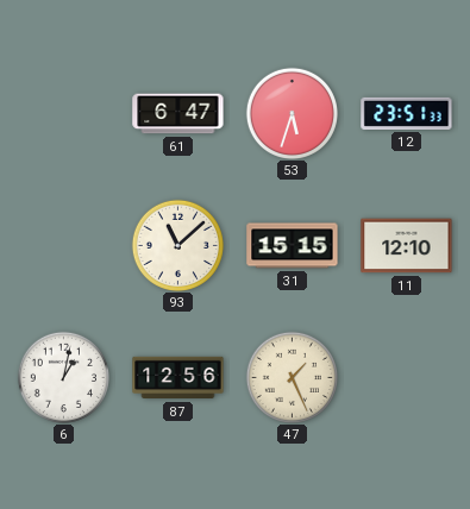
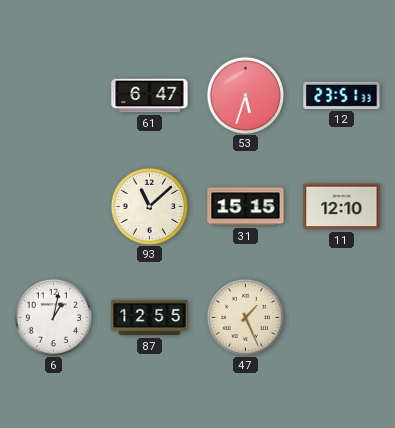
87: 12:56 -> 12:55
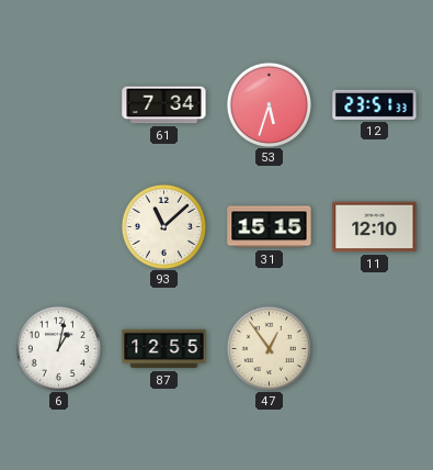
61: 6:47 -> 7:34
47: 1:26 -> 12:54
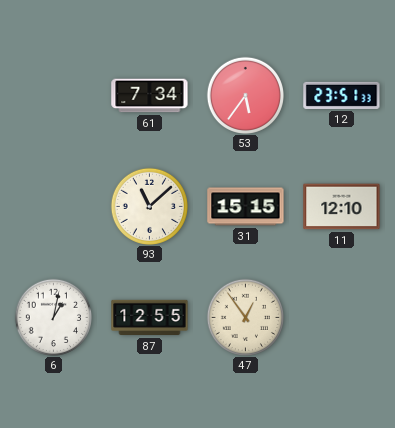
53: 5:33 -> 5:36
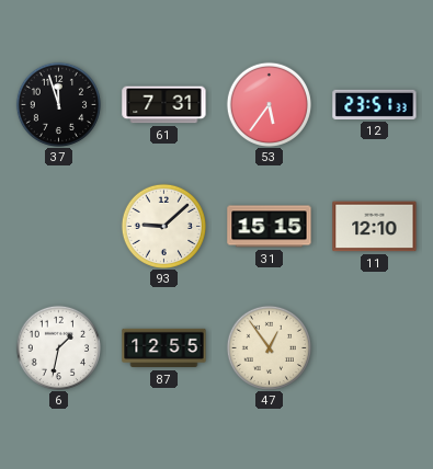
37: none -> 11:57
61: 7:34 -> 7:31
93: 11:08 -> 9:08
6: 1:02 -> 1:32
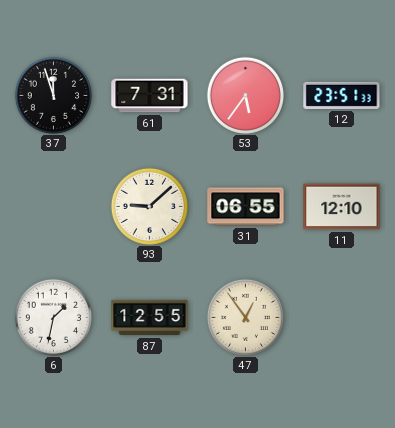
31: 15:15 -> 06:55
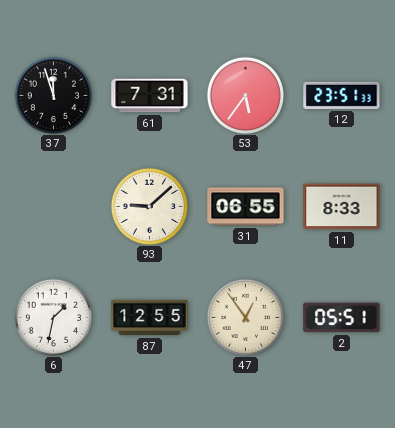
11: 12:10 -> 8:33
2: none -> 05:51
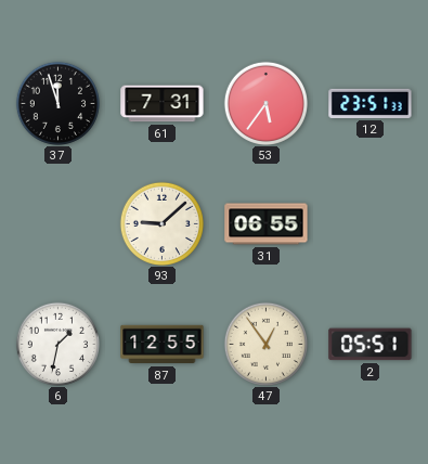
11: 8:33 -> none
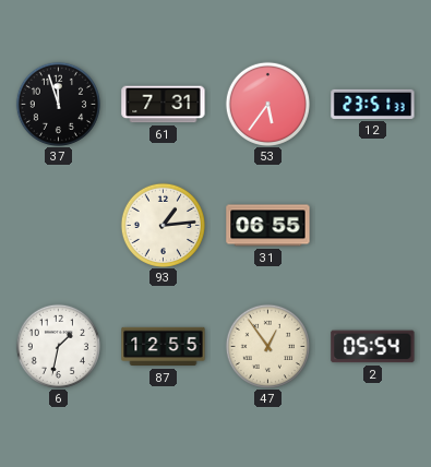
93: 9:08 -> 1:14
2: 05:51 -> 05:54
